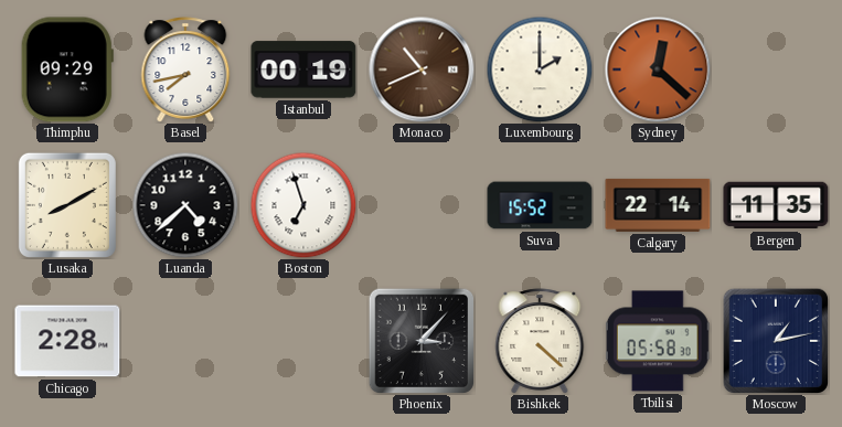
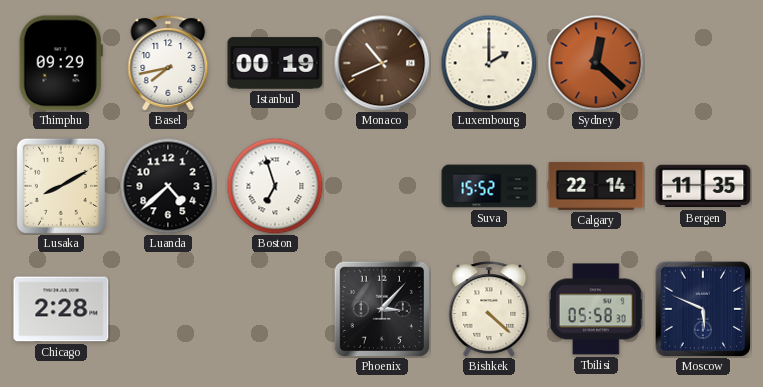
Moscow: 1:13 -> 5:49
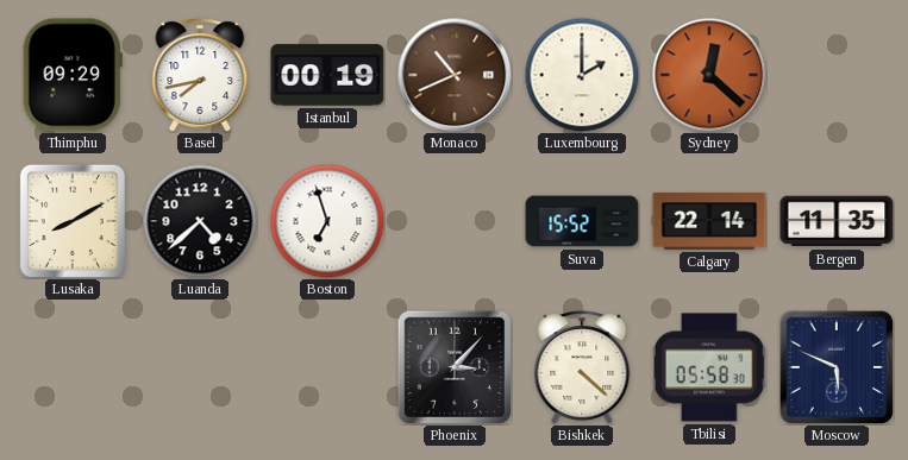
Chicago: 2:28 -> none
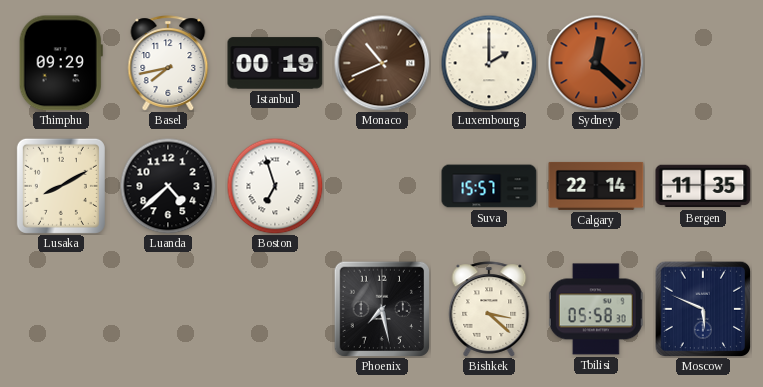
Suva: 15:52 -> 15:57
Phoenix: 3:07 -> 7:28
Bishkek: 4:22 -> 3:22
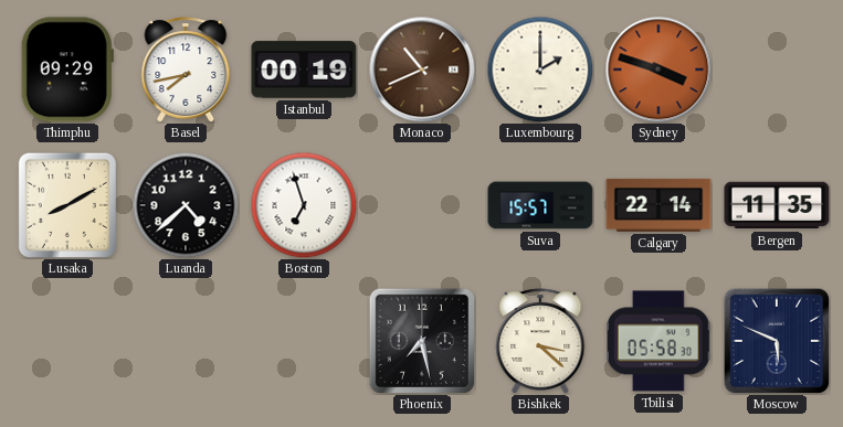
Sydney: 12:22 -> 3:48
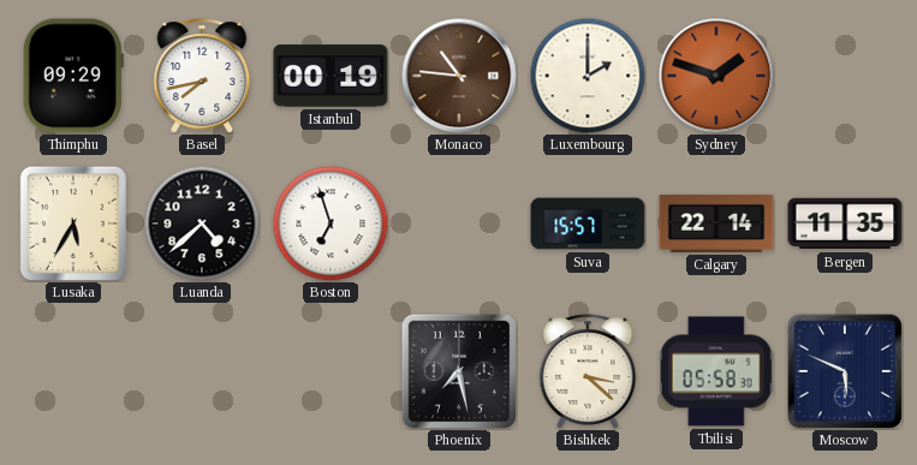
Monaco: 10:41 -> 10:46
Sydney: 3:48 -> 1:48
Lusaka: 8:10 -> 5:35
